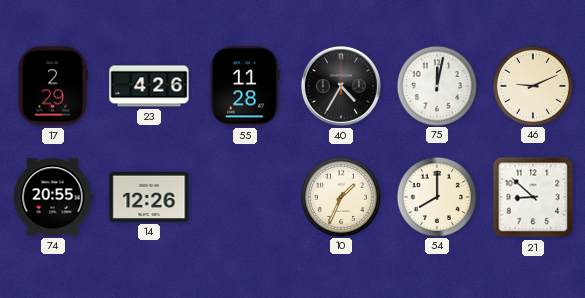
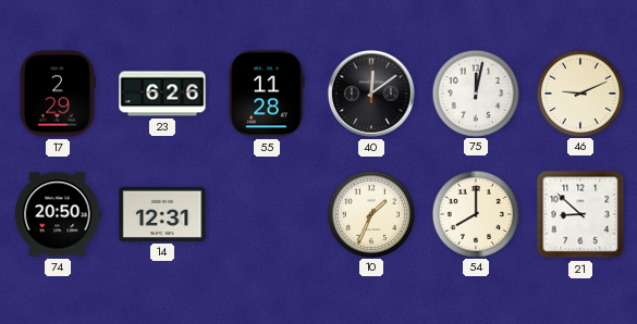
23: 4:26 -> 6:26
40: 4:35 -> 12:09
74: 20:55 -> 20:50
14: 12:26 -> 12:31
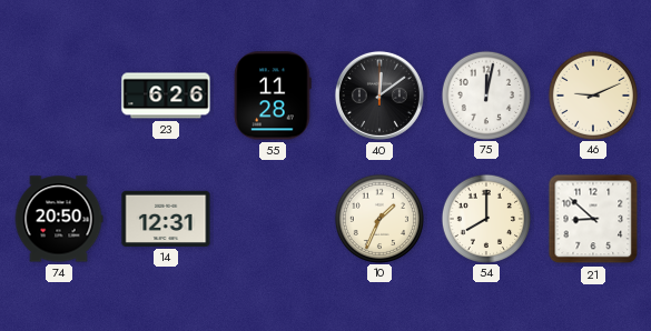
17: 2:29 -> none
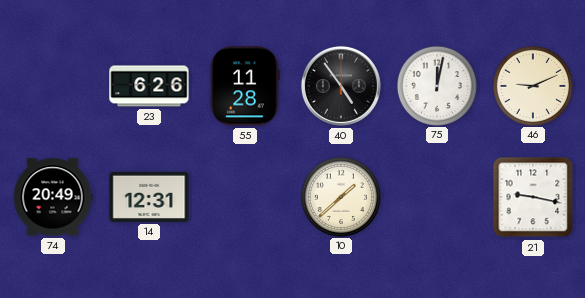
40: 12:09 -> 4:54
74: 20:50 -> 20:49
10: 1:34 -> 1:38
54: 8:00 -> none
21: 8:52 -> 9:17
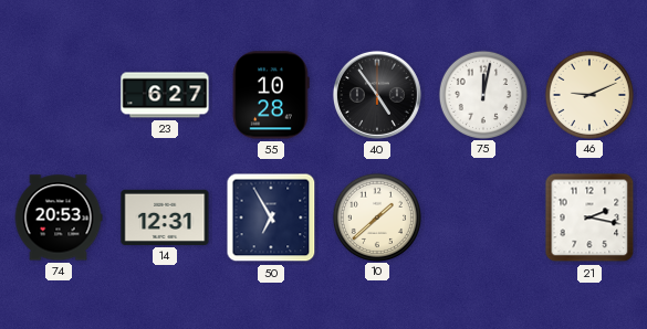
23: 6:26 -> 6:27
55: 11:28 -> 10:28
74: 20:49 -> 20:53
50: none -> 6:55
21: 9:17 -> 2:17
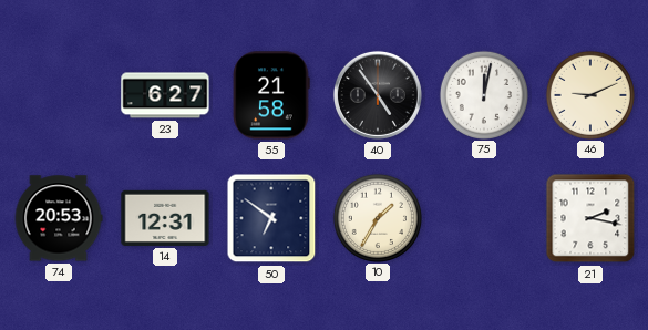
55: 10:28 -> 21:58
50: 6:55 -> 6:51
10: 1:38 -> 1:35
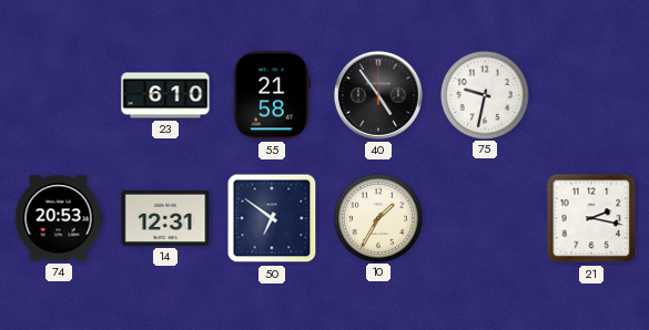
23: 6:27 -> 6:10
75: 12:02 -> 9:32
46: 9:11 -> none
